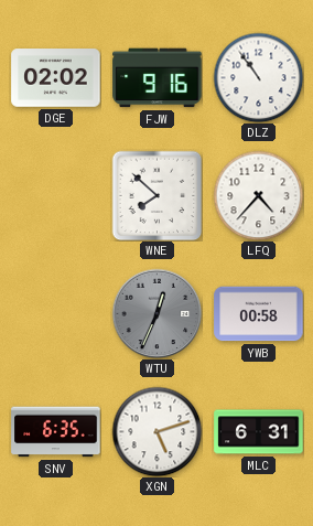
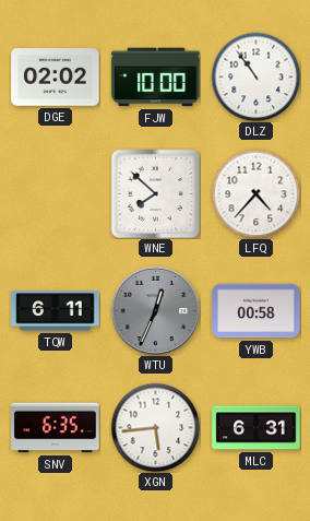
FJW: 9:16 -> 10:00
TQW: none -> 6:11
XGN: 5:12 -> 5:44
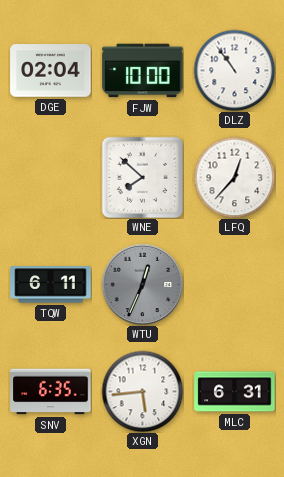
DGE: 02:02 -> 02:04
LFQ: 4:37 -> 12:37
YWB: 00:58 -> none
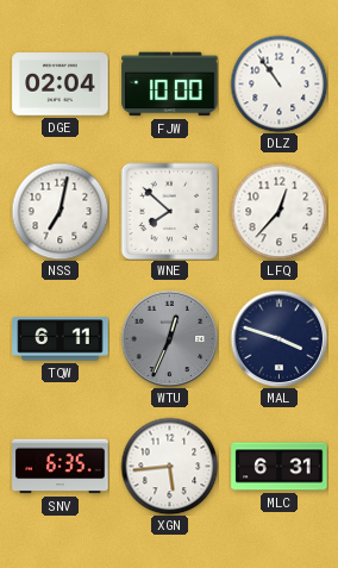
NSS: none -> 7:02
MAL: none -> 3:48
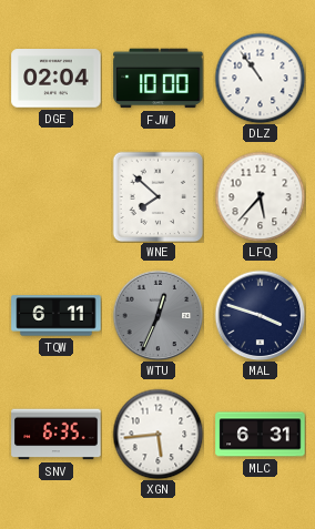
NSS: 7:02 -> none
LFQ: 12:37 -> 5:37
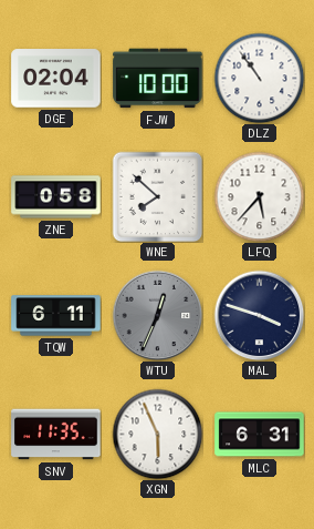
ZNE: none -> 0:58
SNV: 6:35 -> 11:35
XGN: 5:44 -> 5:56
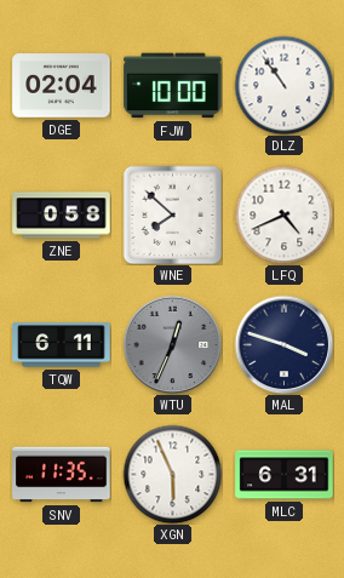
LFQ: 5:37 -> 4:41
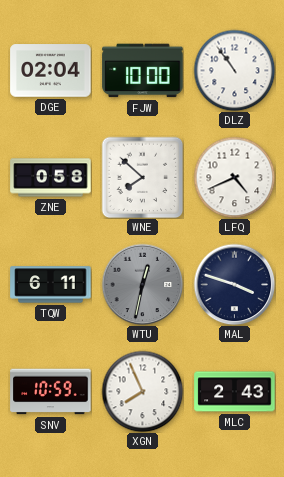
WTU: 12:34 -> 12:32
SNV: 11:35 -> 10:59
XGN: 5:56 -> 7:56
MLC: 6:31 -> 2:43
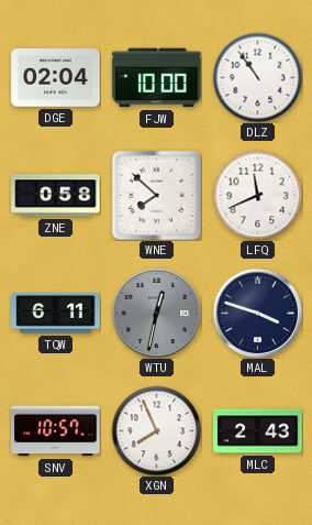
LFQ: 4:41 -> 11:41
SNV: 10:59 -> 10:57
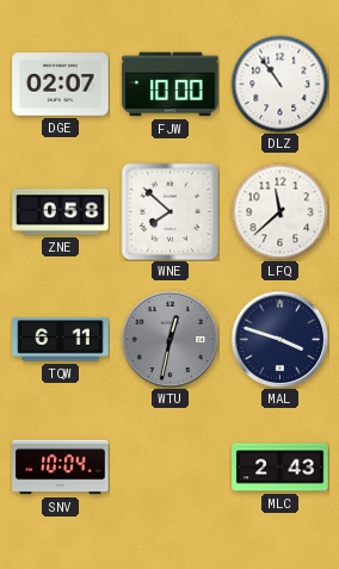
DGE: 02:04 -> 02:07
LFQ: 11:41 -> 11:38
SNV: 10:57 -> 10:04
XGN: 7:56 -> none
